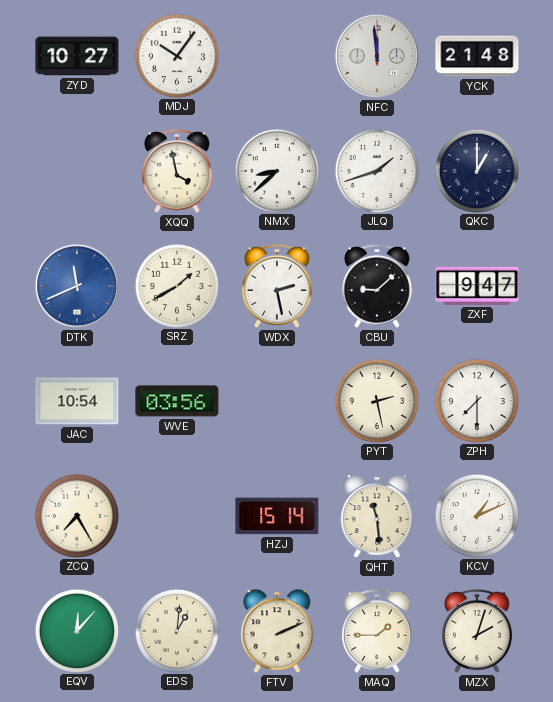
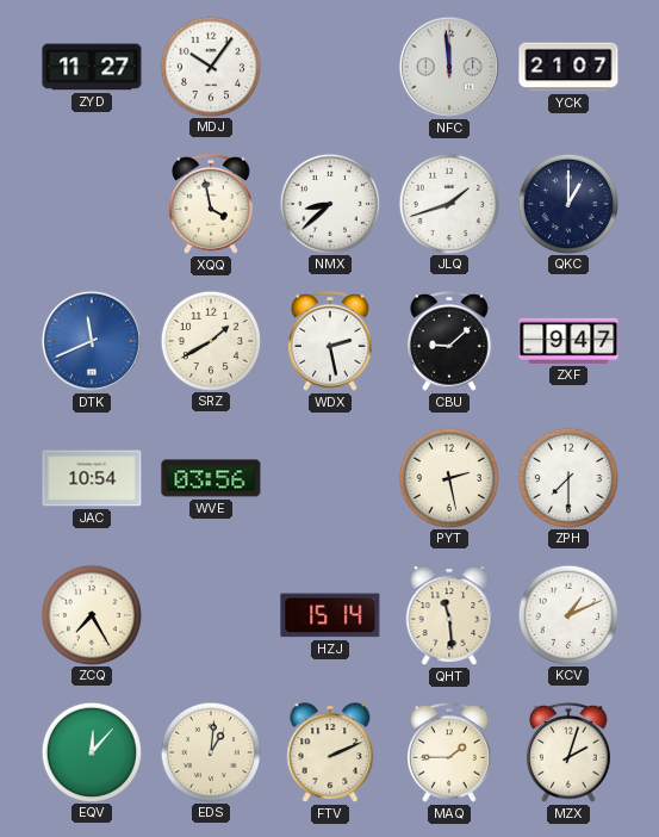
ZYD: 10:27 -> 11:27
YCK: 21:48 -> 21:07
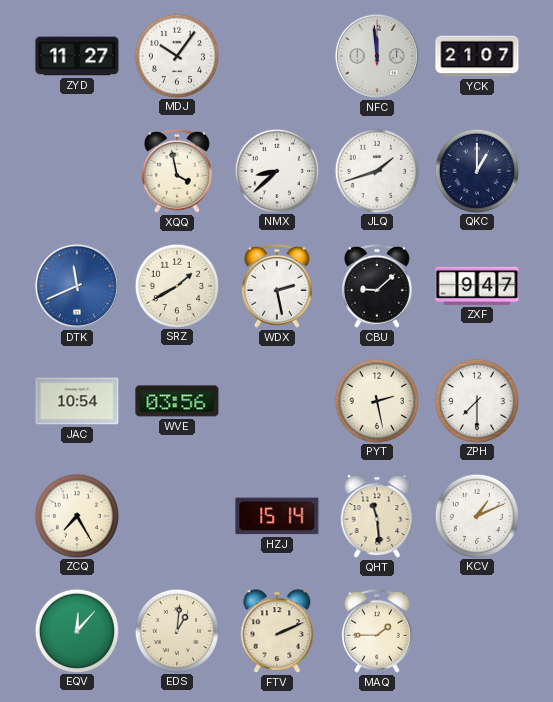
MZX: 2:03 -> none
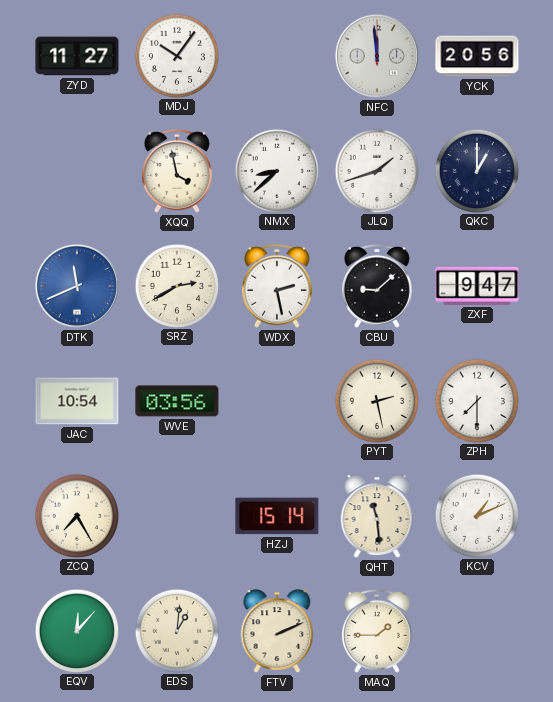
YCK: 21:07 -> 20:56
SRZ: 1:40 -> 2:40
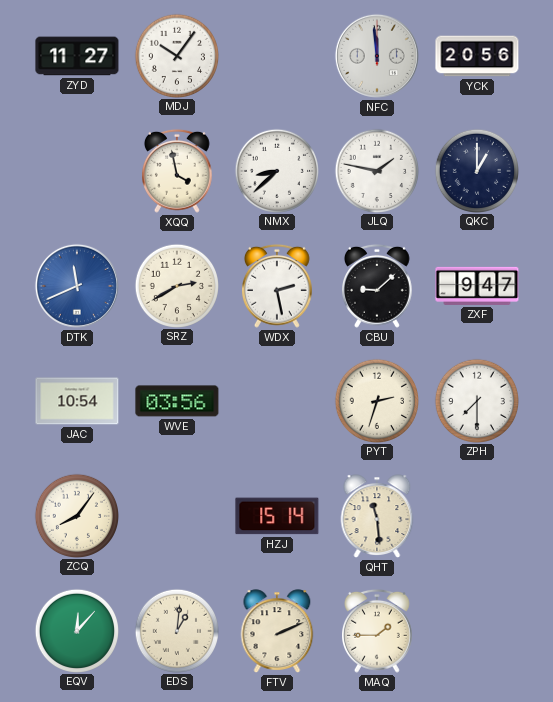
JLQ: 1:42 -> 1:47
PYT: 2:28 -> 2:33
ZCQ: 7:25 -> 8:06
KCV: 1:11 -> none
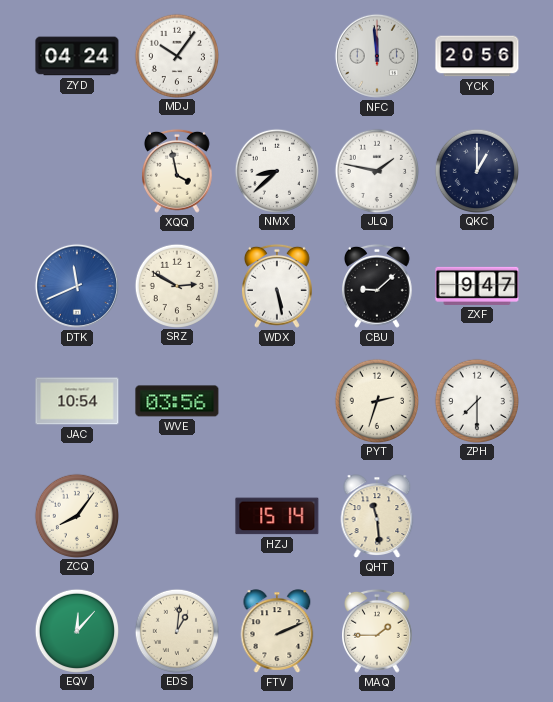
ZYD: 11:27 -> 04:24
SRZ: 2:40 -> 2:50
WDX: 2:28 -> 5:28
